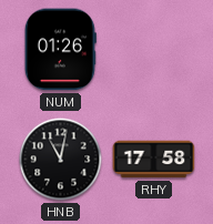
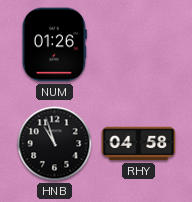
HNB: 11:02 -> 10:57
RHY: 17:58 -> 04:58
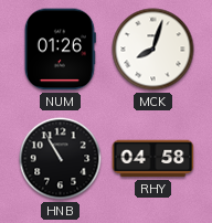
MCK: none -> 8:03
HNB: 10:57 -> 10:55
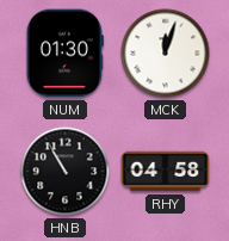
NUM: 01:26 -> 01:30
MCK: 8:03 -> 12:03
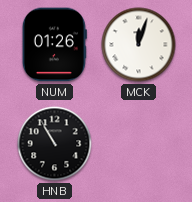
NUM: 01:30 -> 01:26
RHY: 04:58 -> none
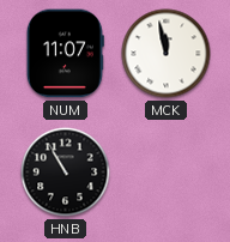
NUM: 01:26 -> 11:07
MCK: 12:03 -> 11:58
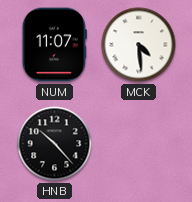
MCK: 11:58 -> 4:29
HNB: 10:55 -> 10:23
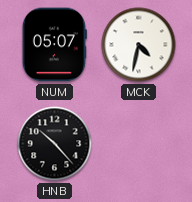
NUM: 11:07 -> 05:07
MCK: 4:29 -> 4:32
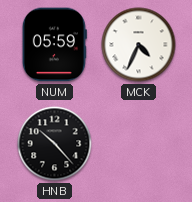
NUM: 05:07 -> 05:59
MCK: 4:32 -> 4:34
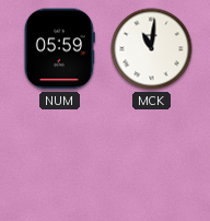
MCK: 4:34 -> 11:01
HNB: 10:23 -> none
